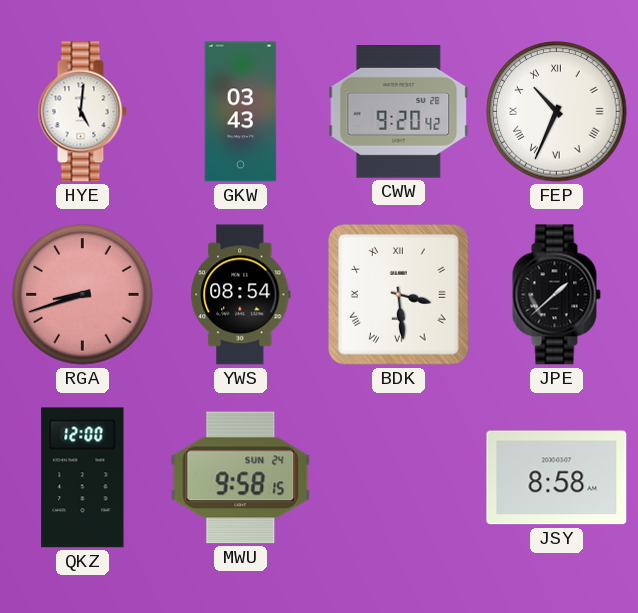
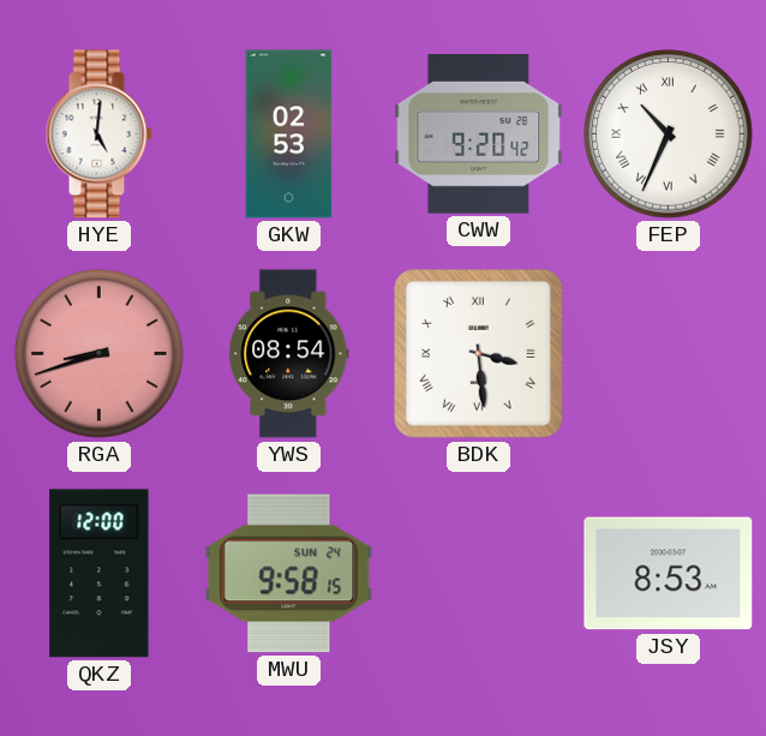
GKW: 03:43 -> 02:53
JPE: 1:38 -> none
JSY: 8:58 -> 8:53
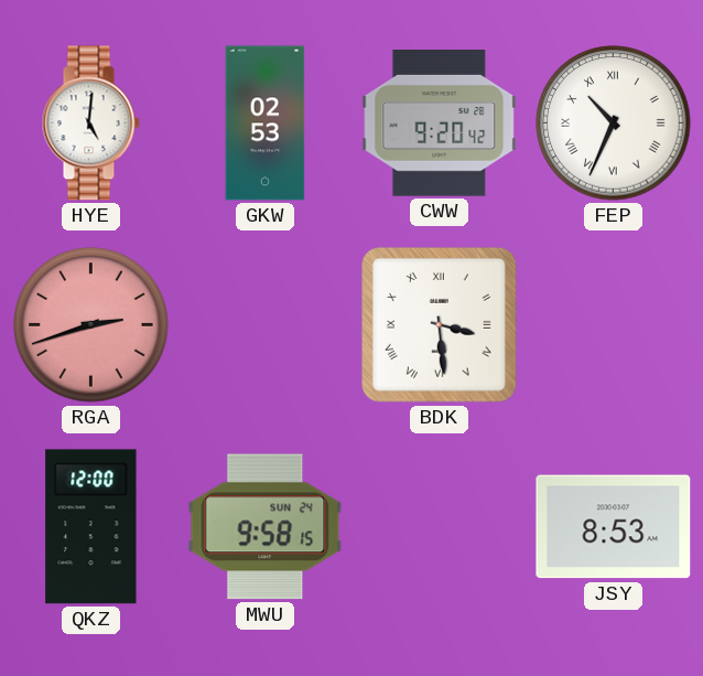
RGA: 8:42 -> 2:42
YWS: 08:54 -> none
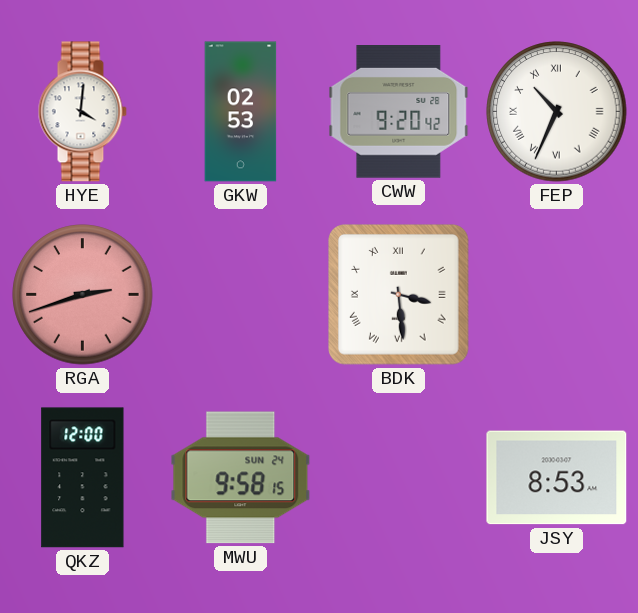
HYE: 5:01 -> 4:01
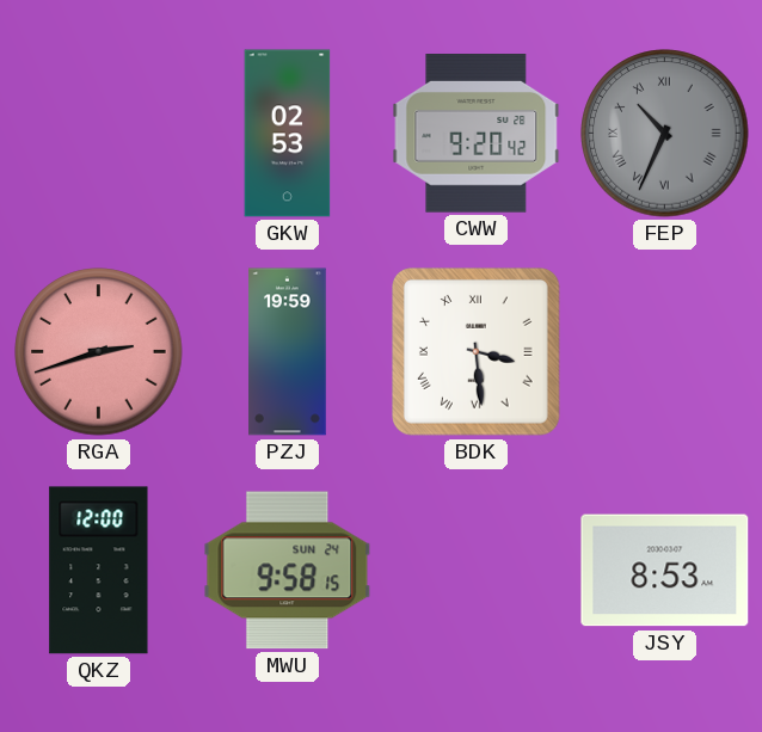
HYE: 4:01 -> none
FEP dial: white -> grey
PZJ: none -> 19:59
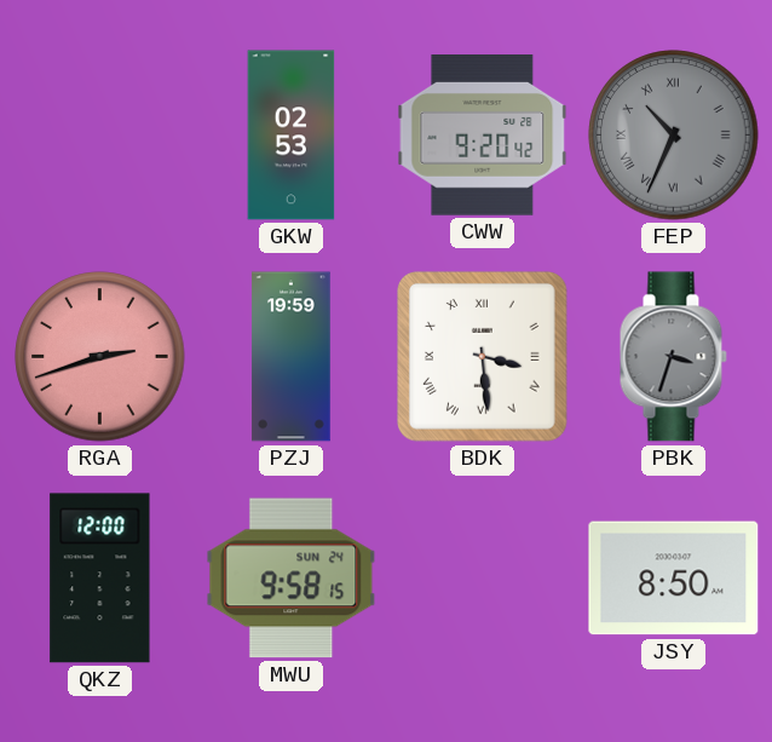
PBK: none -> 3:33
JSY: 8:53 -> 8:50
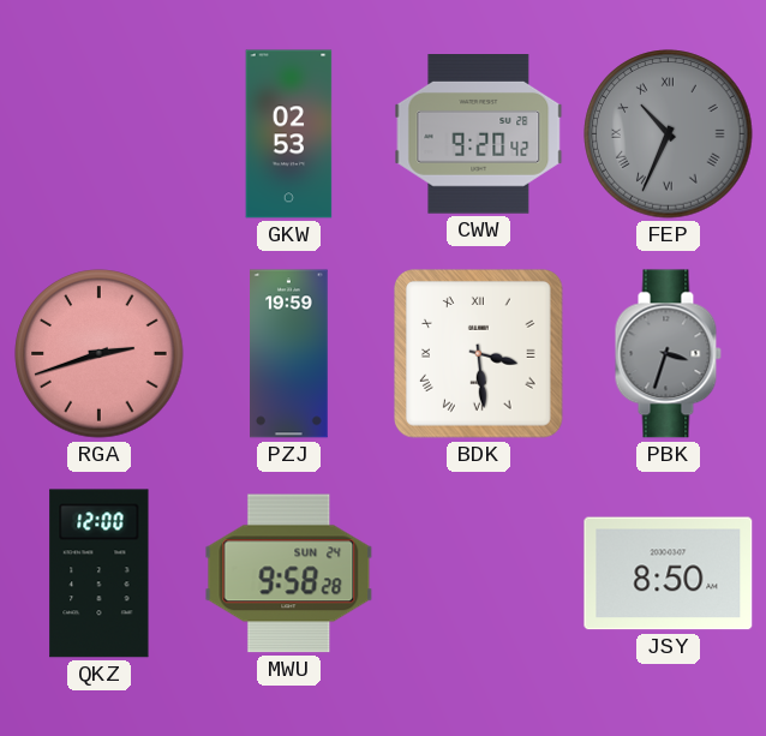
MWU: 9:58:15 -> 9:58:28
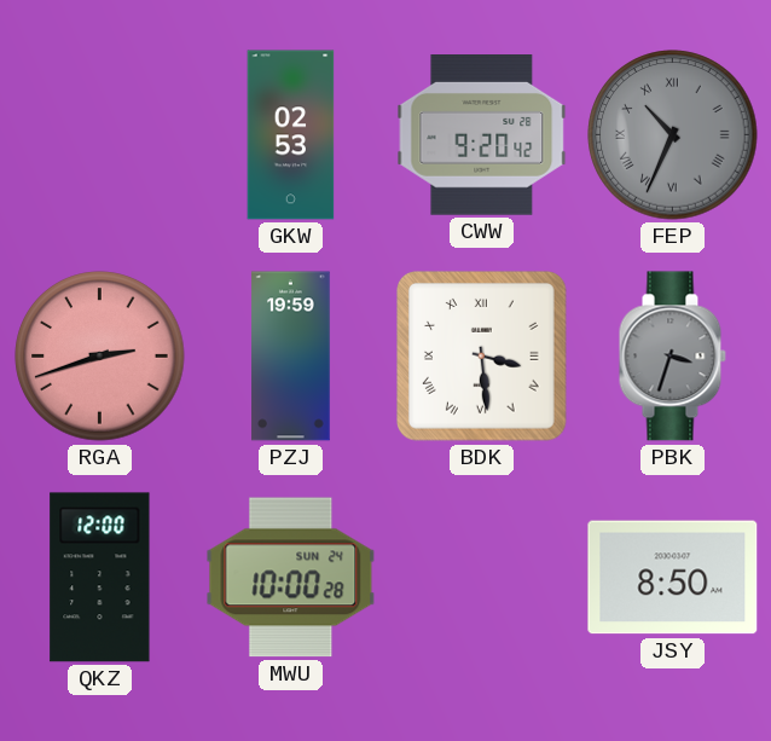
MWU: 9:58 -> 10:00
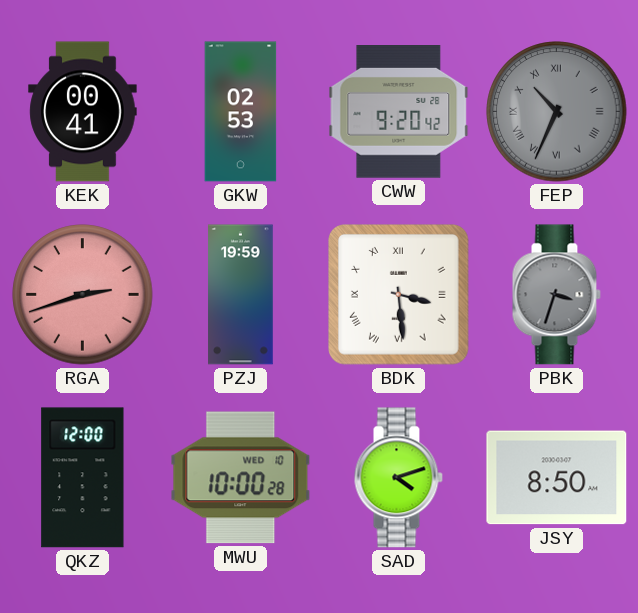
KEK: none -> 00:41
MWU date: SUN 24 -> WED 10
SAD: none -> 4:12
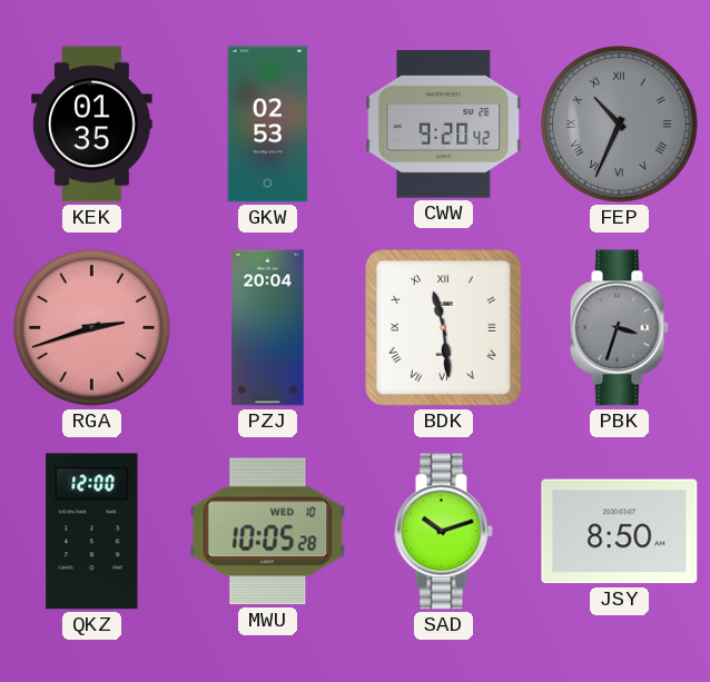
KEK: 00:41 -> 01:35
PZJ: 19:59 -> 20:04
BDK: 3:29 -> 11:29
MWU: 10:00 -> 10:05
SAD: 4:12 -> 10:12
